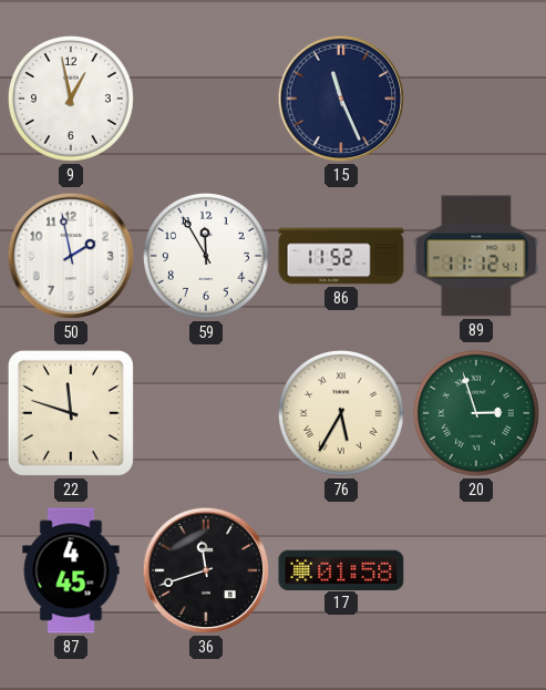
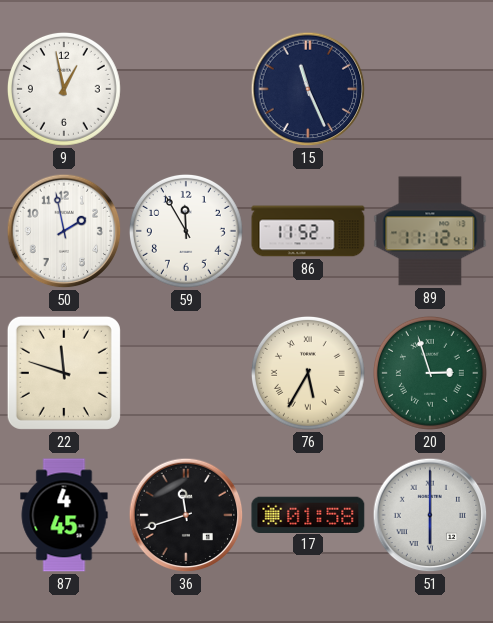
51: none -> 6:00
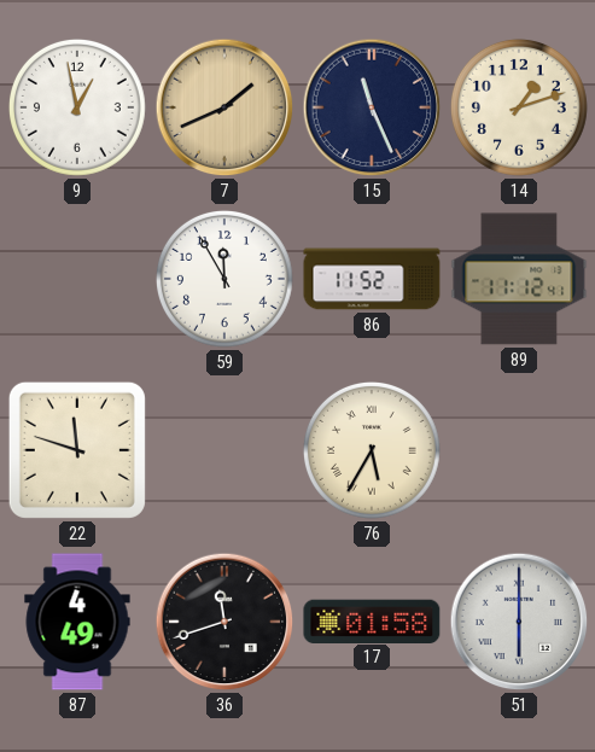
7: none -> 1:41
14: none -> 1:12
50: 1:58 -> none
20: 2:57 -> none
87: 4:45 -> 4:49
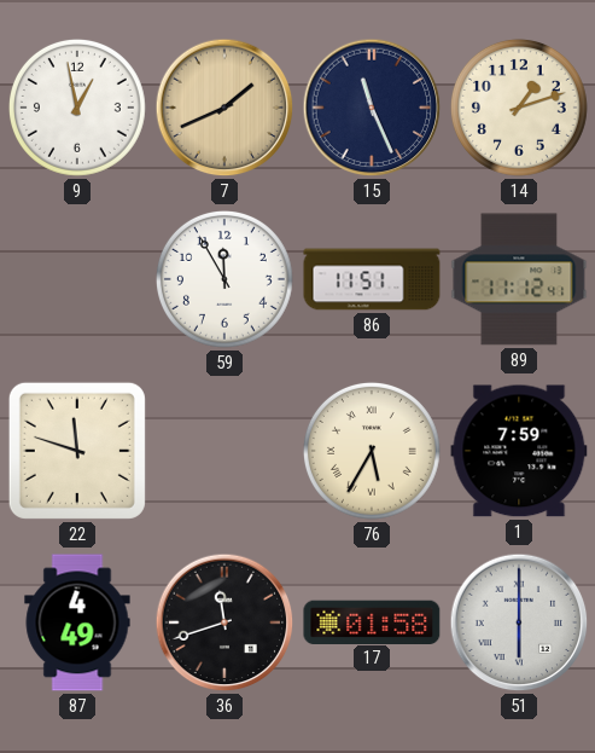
86: 11:52 -> 11:51
1: none -> 7:59
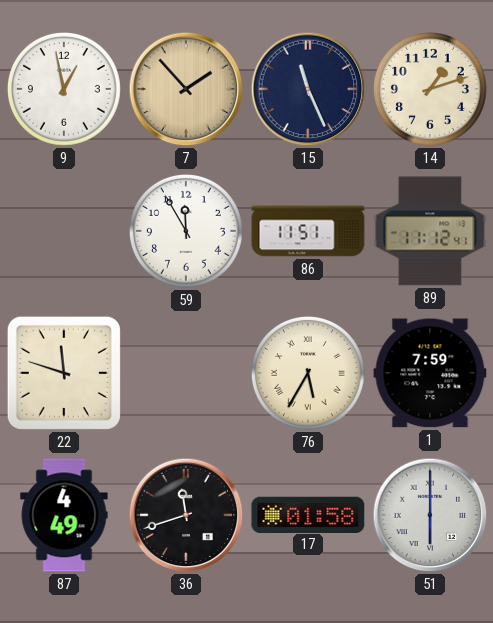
7: 1:41 -> 1:53
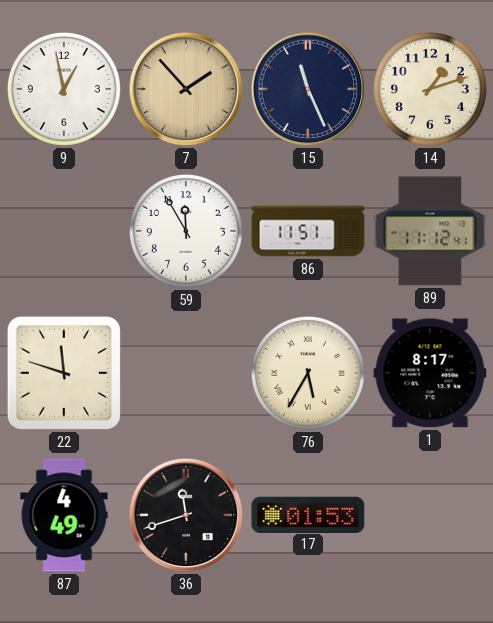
1: 7:59 -> 8:17
17: 01:58 -> 01:53
51: 6:00 -> none
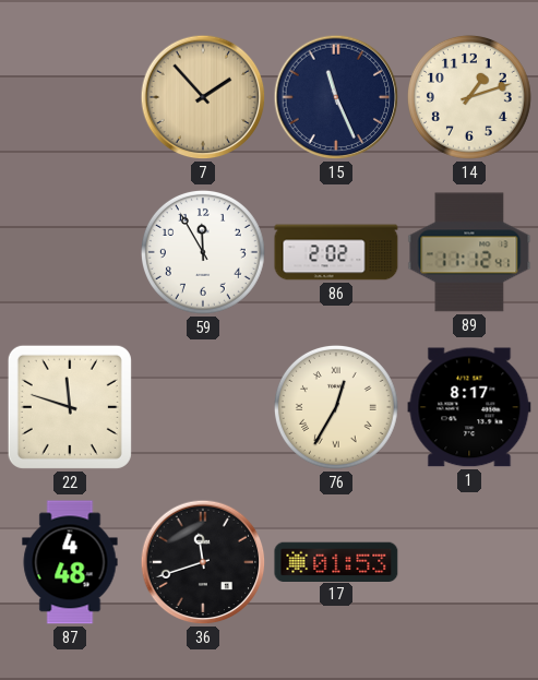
9: 12:58 -> none
86: 11:51 -> 2:02
76: 5:35 -> 12:35
87: 4:49 -> 4:48
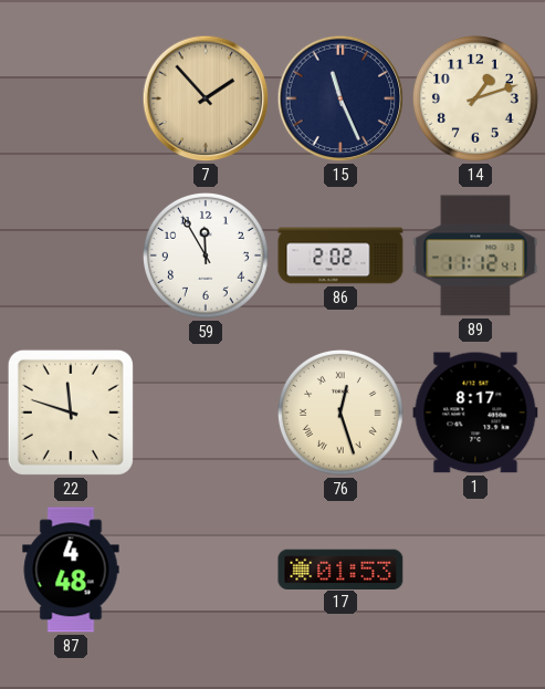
76: 12:35 -> 12:27
36: 11:42 -> none
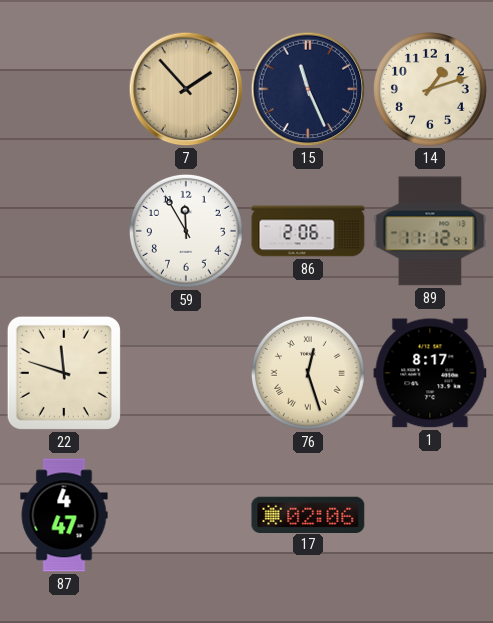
86: 2:02 -> 2:06
87: 4:48 -> 4:47
17: 01:53 -> 02:06
